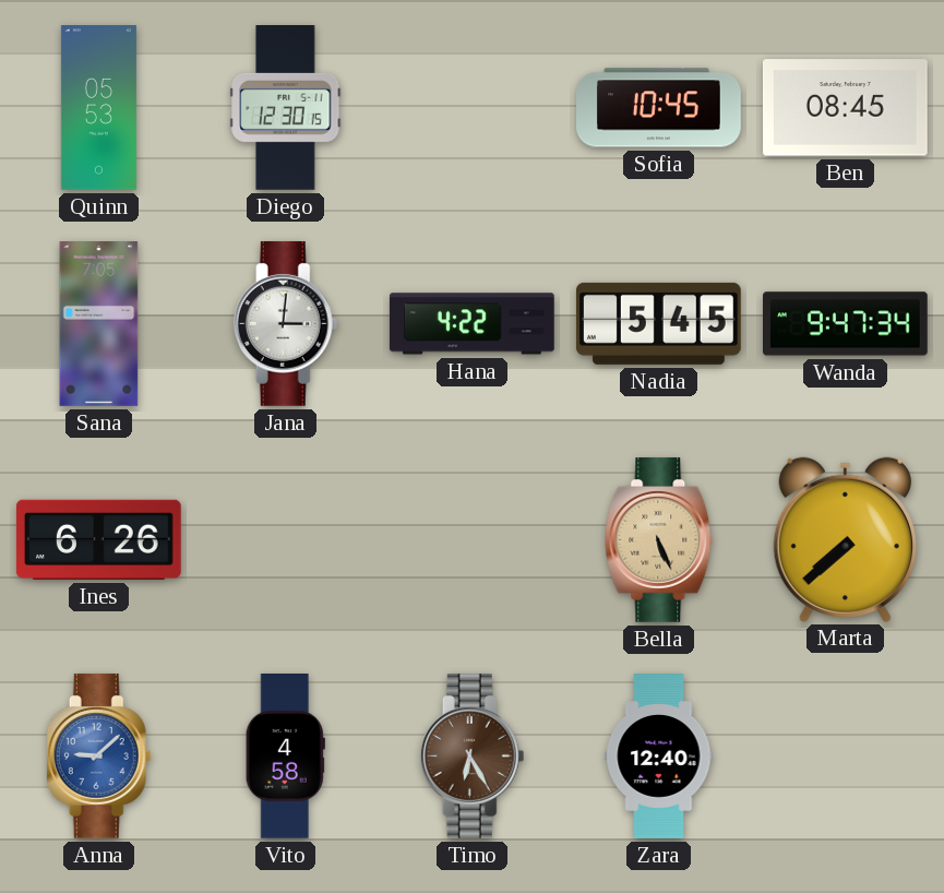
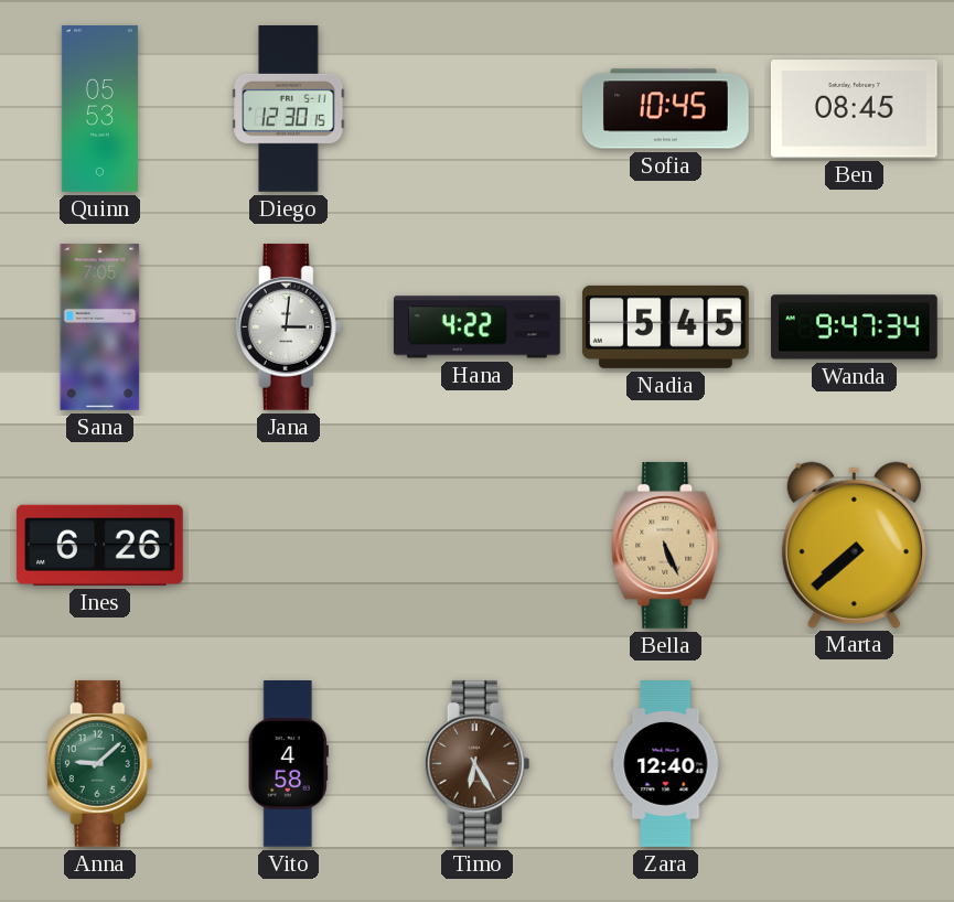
Anna dial: blue -> green
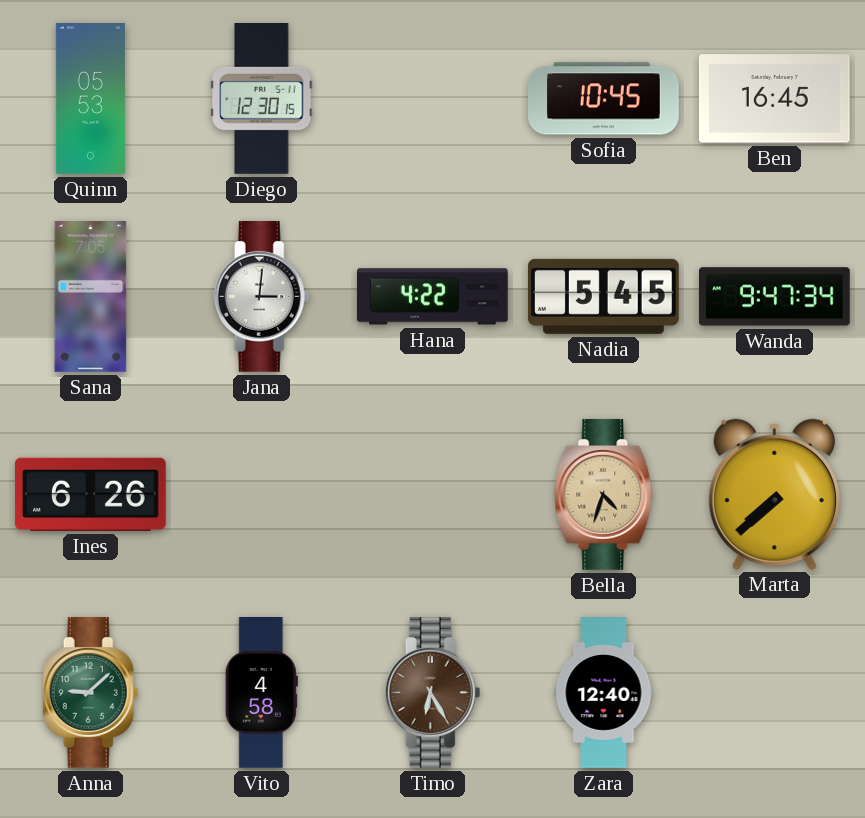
Ben: 08:45 -> 16:45
Bella: 5:26 -> 4:33
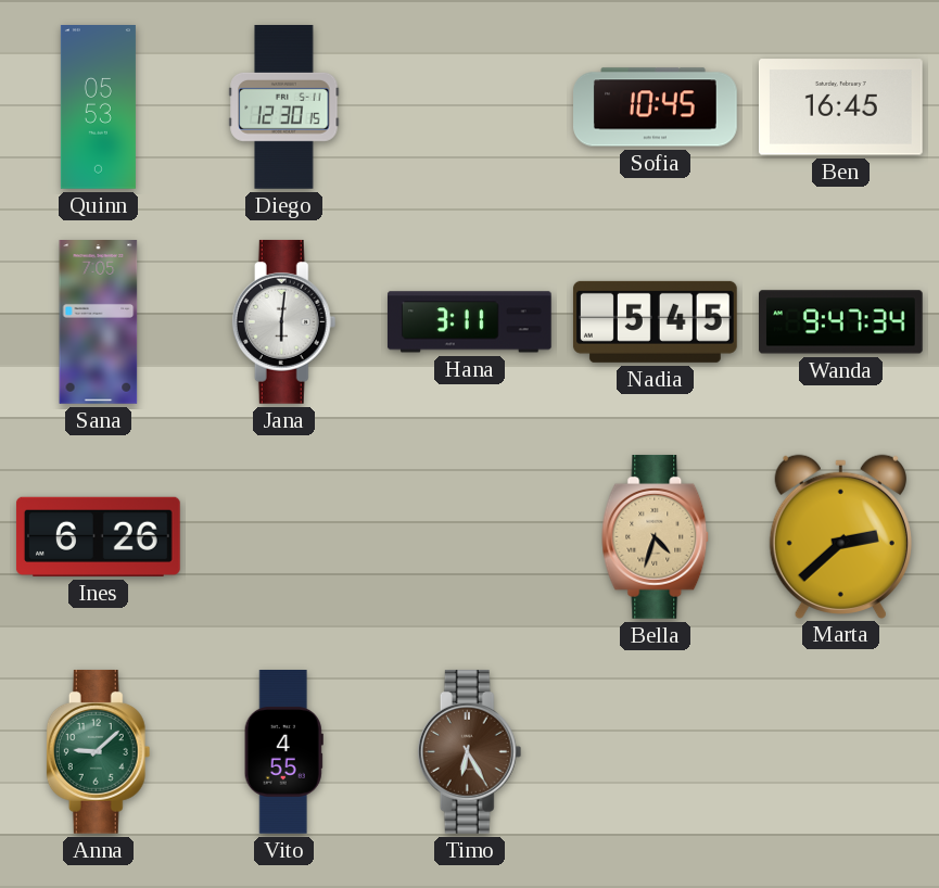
Jana: 3:01 -> 6:01
Hana: 4:22 -> 3:11
Marta: 7:38 -> 2:38
Vito: 4:58 -> 4:55
Zara: 12:40 -> none
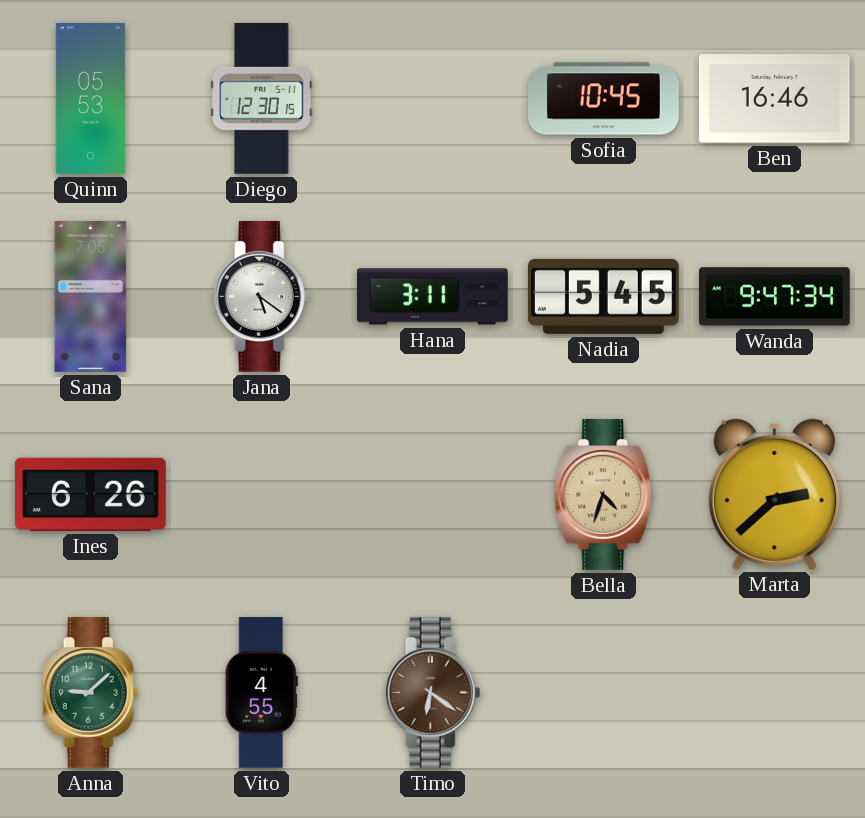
Ben: 16:45 -> 16:46
Jana: 6:01 -> 5:21
Timo: 6:25 -> 6:21
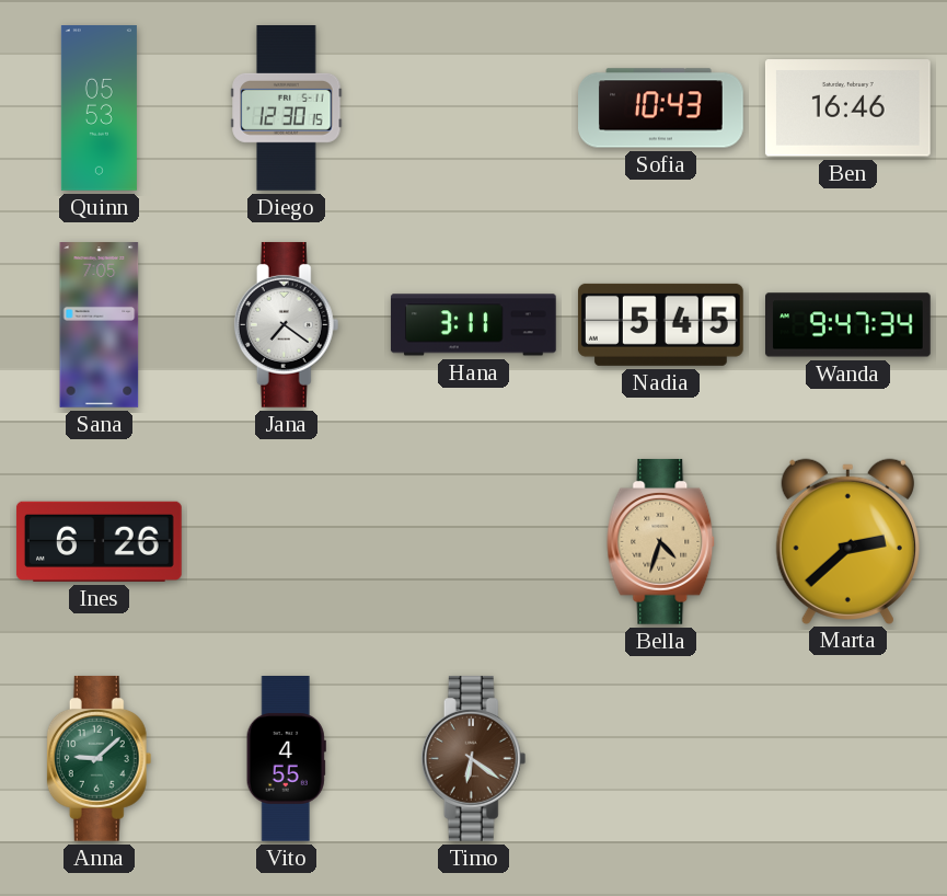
Sofia: 10:45 -> 10:43
Jana: 5:21 -> 7:21
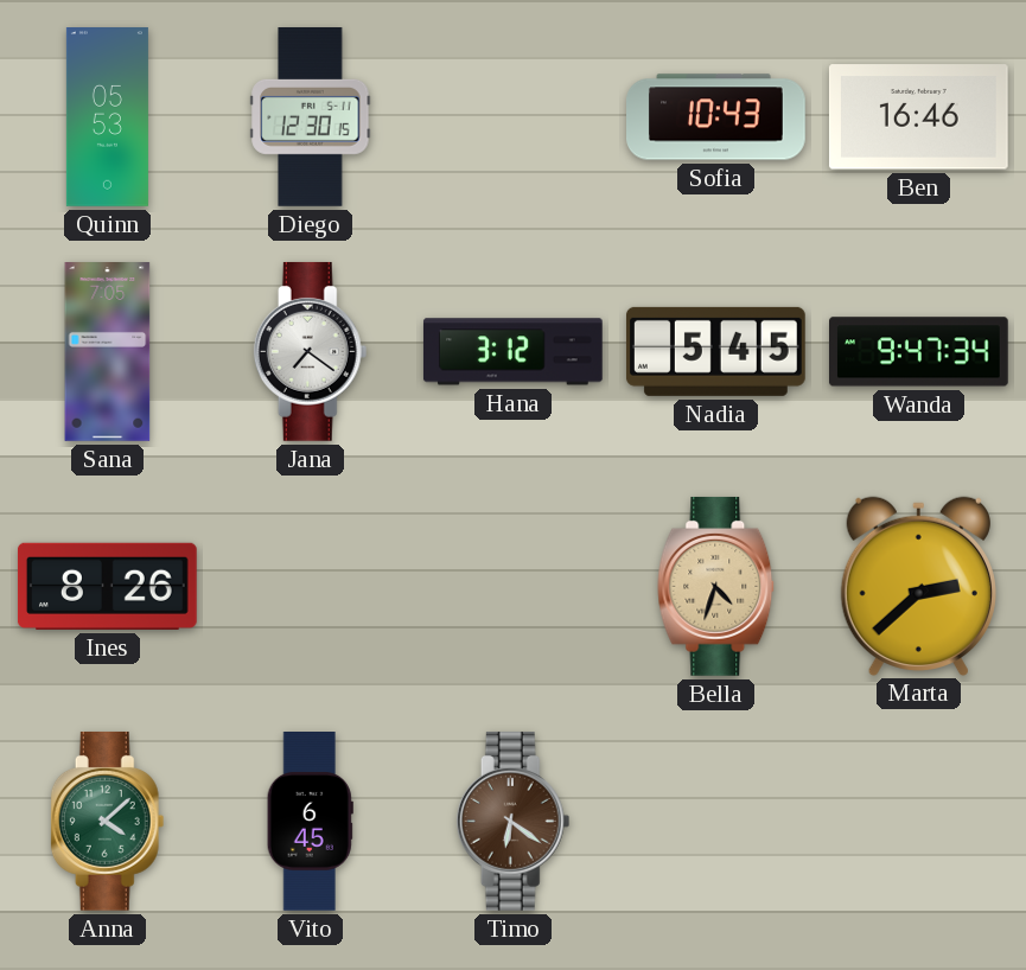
Hana: 3:11 -> 3:12
Ines: 6:26 -> 8:26
Anna: 9:08 -> 4:08
Vito: 4:55 -> 6:45
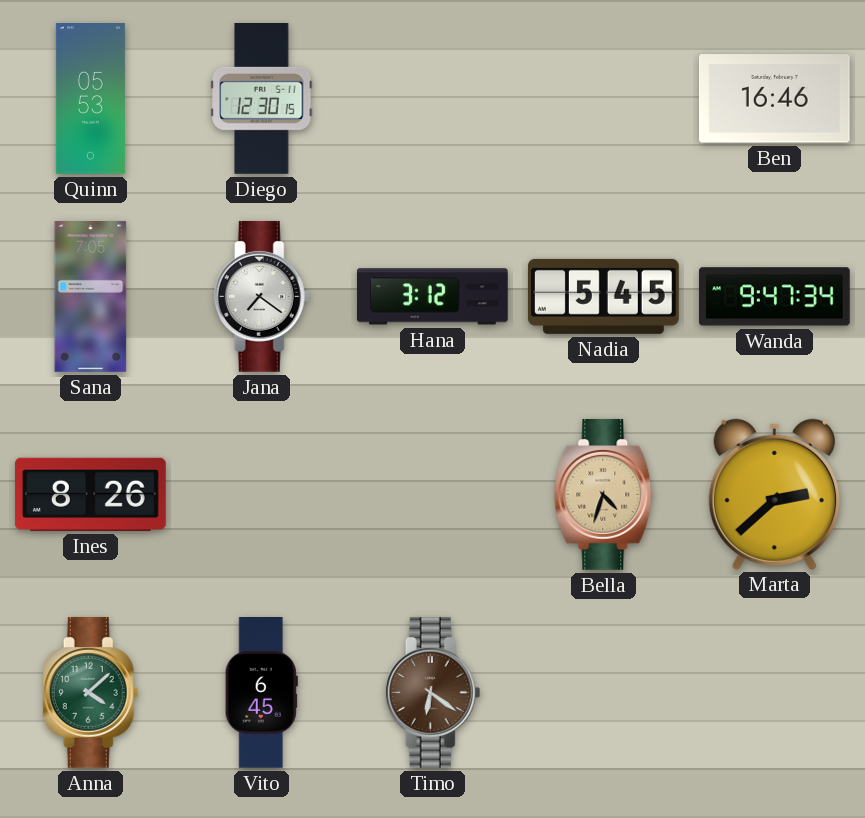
Sofia: 10:43 -> none
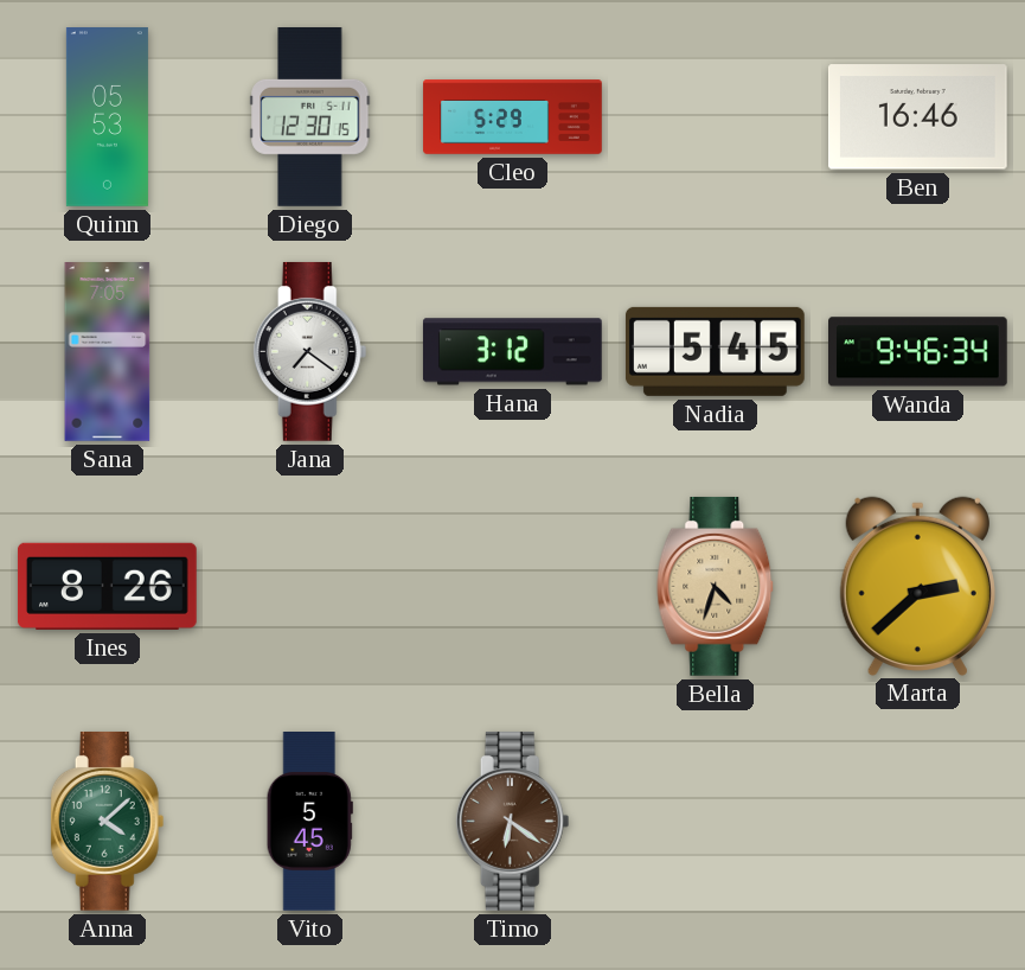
Cleo: none -> 5:29
Wanda: 9:47 -> 9:46
Vito: 6:45 -> 5:45
